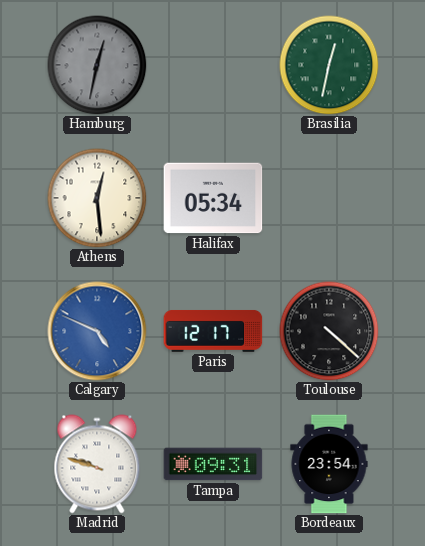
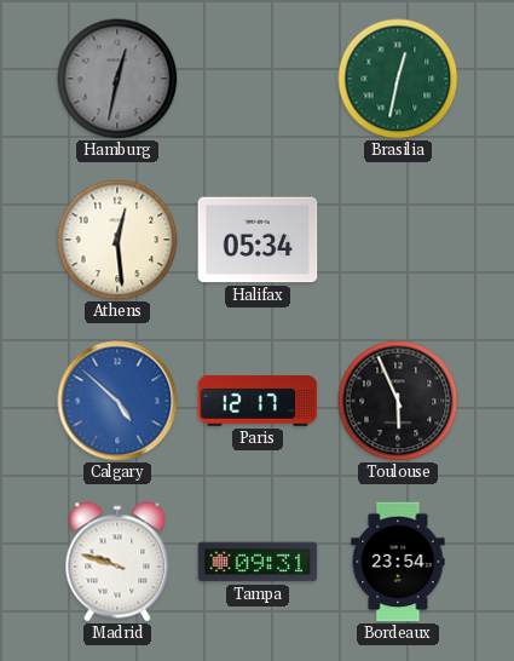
Calgary: 4:49 -> 4:52
Toulouse: 4:22 -> 5:56
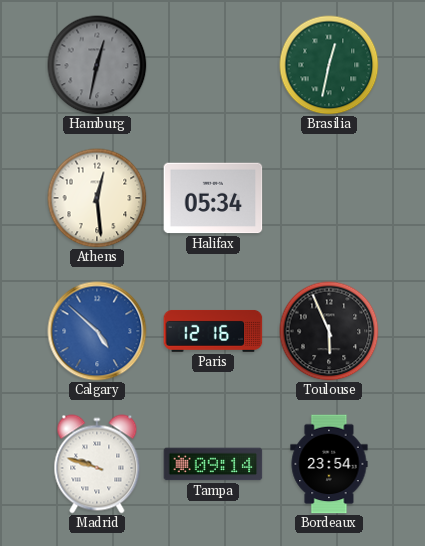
Paris: 12:17 -> 12:16
Tampa: 09:31 -> 09:14
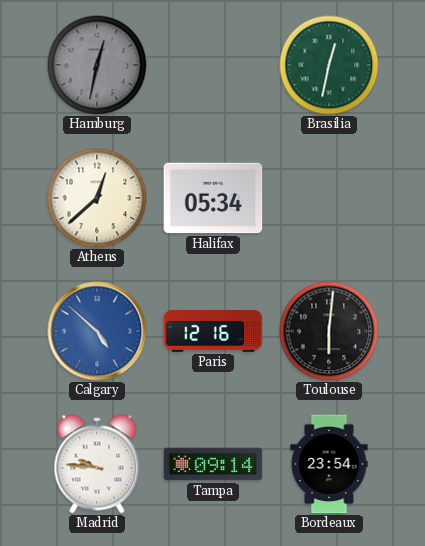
Athens: 12:29 -> 12:38
Toulouse: 5:56 -> 6:01
Madrid: 9:48 -> 9:46
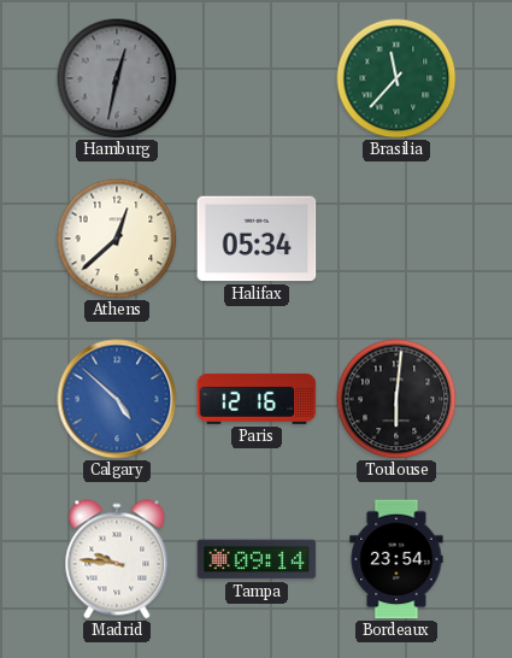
Brasilia: 12:32 -> 11:37
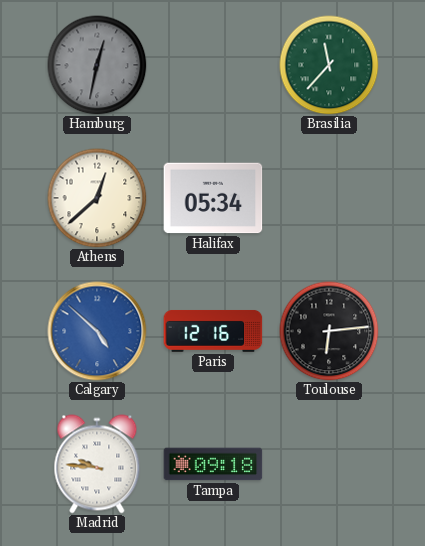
Toulouse: 6:01 -> 6:14
Tampa: 09:14 -> 09:18
Bordeaux: 23:54 -> none
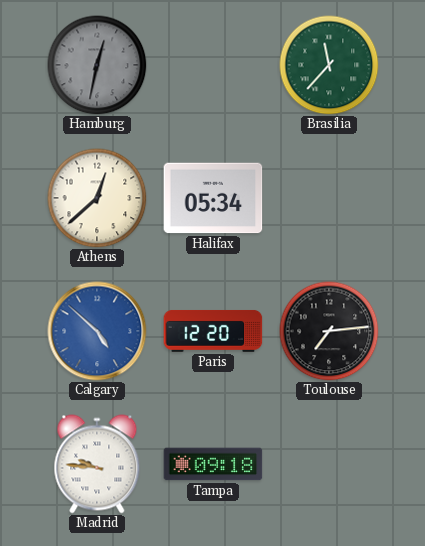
Paris: 12:16 -> 12:20
Toulouse: 6:14 -> 7:14
